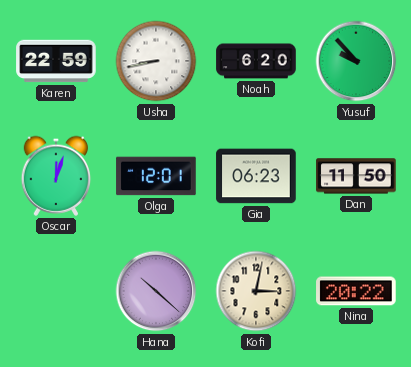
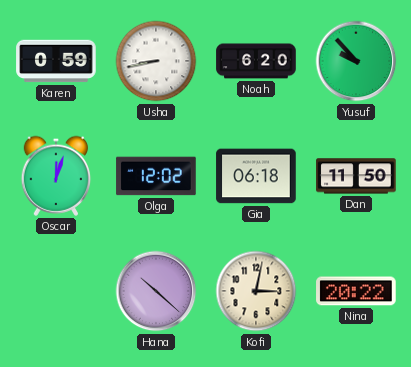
Karen: 22:59 -> 0:59
Olga: 12:01 -> 12:02
Gia: 06:23 -> 06:18
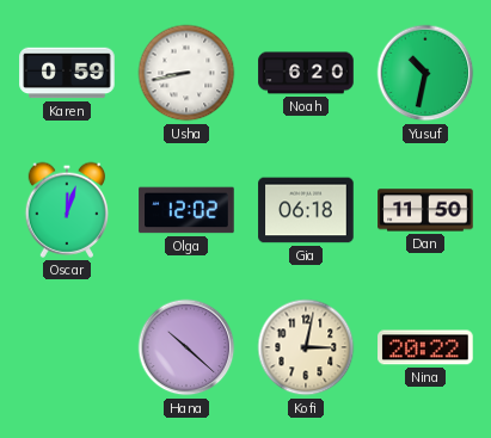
Yusuf: 9:53 -> 10:32
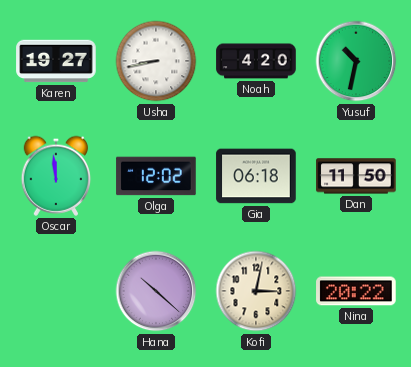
Karen: 0:59 -> 19:27
Noah: 6:20 -> 4:20
Oscar: 12:03 -> 11:59
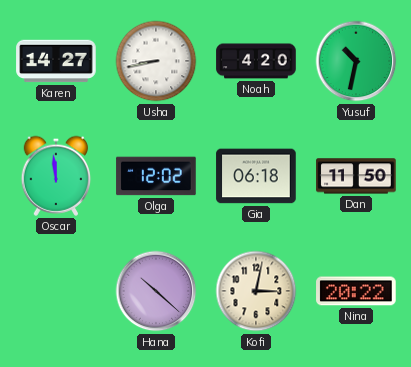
Karen: 19:27 -> 14:27
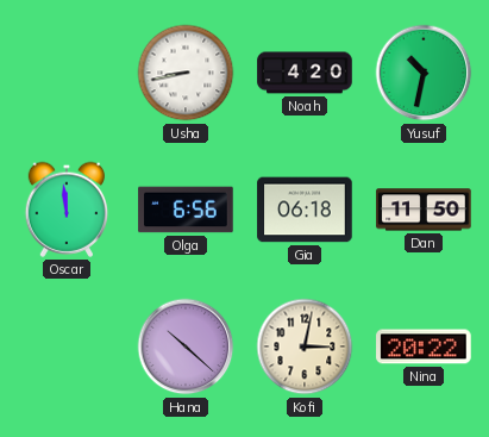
Karen: 14:27 -> none
Olga: 12:02 -> 6:56
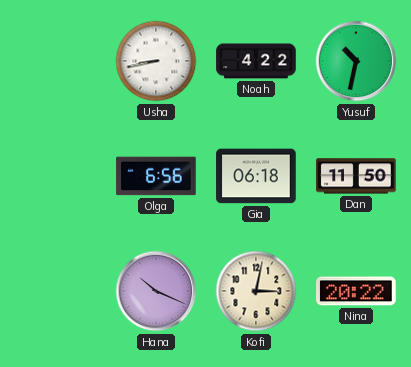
Noah: 4:20 -> 4:22
Oscar: 11:59 -> none
Hana: 10:22 -> 10:19
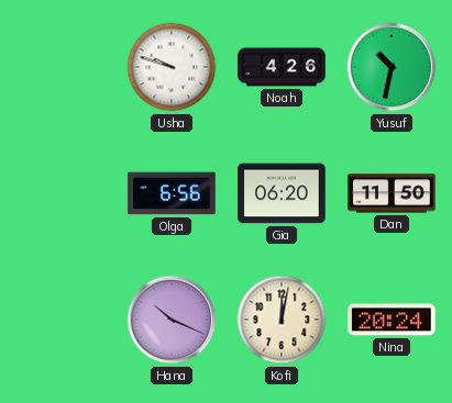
Usha: 8:43 -> 9:48
Noah: 4:22 -> 4:26
Gia: 06:18 -> 06:20
Kofi: 3:02 -> 12:02
Nina: 20:22 -> 20:24
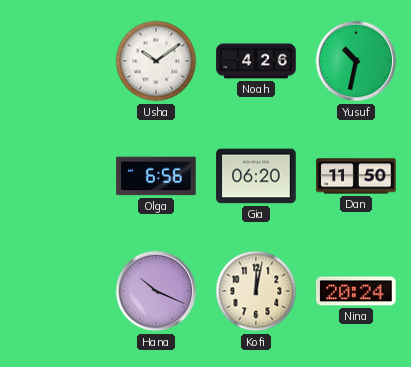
Usha: 9:48 -> 10:09
